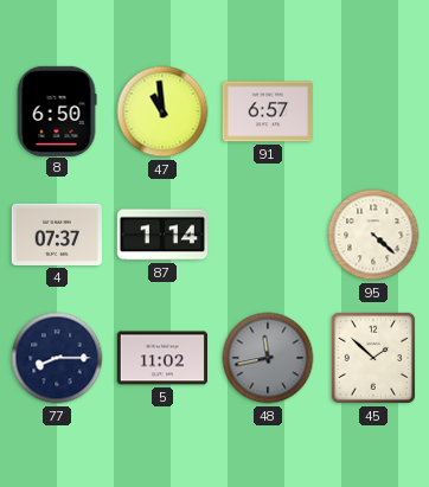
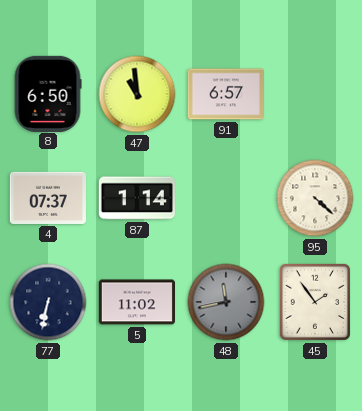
77: 8:15 -> 6:32
45: 1:52 -> 1:54
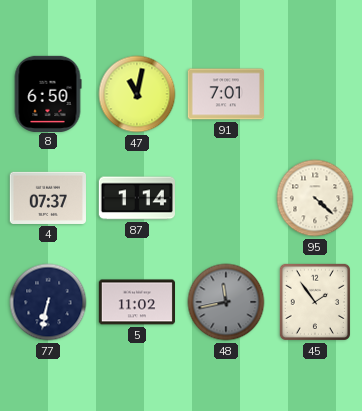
47: 10:59 -> 11:02
91: 6:57 -> 7:01
